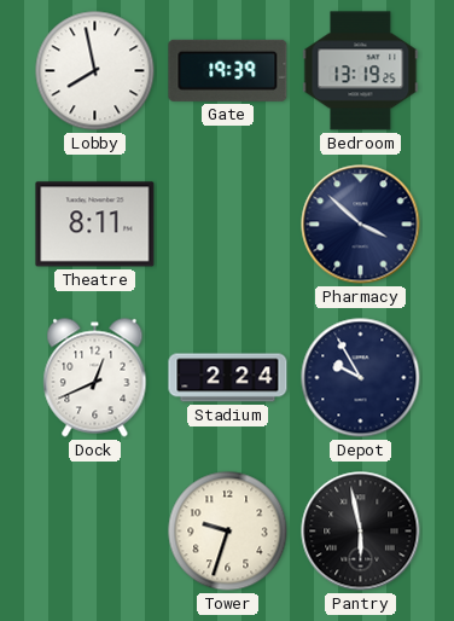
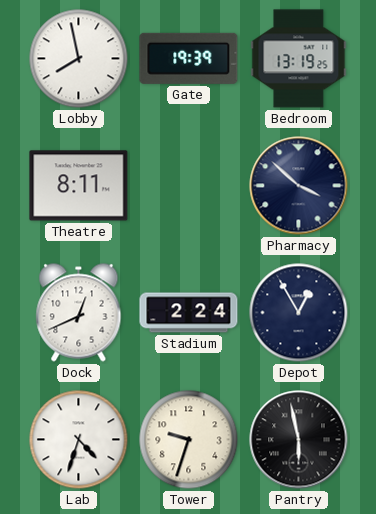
Depot: 9:55 -> 12:55
Lab: none -> 4:33
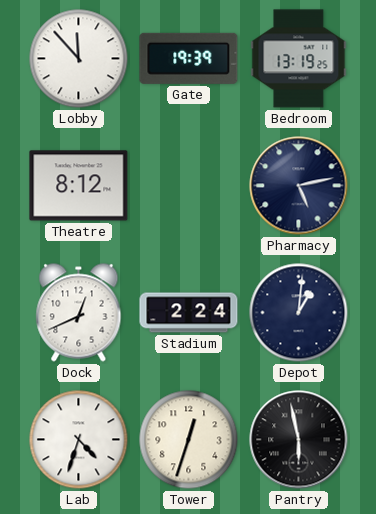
Lobby: 7:58 -> 11:53
Theatre: 8:11 -> 8:12
Pharmacy: 3:52 -> 5:13
Depot: 12:55 -> 1:01
Tower: 9:33 -> 12:33
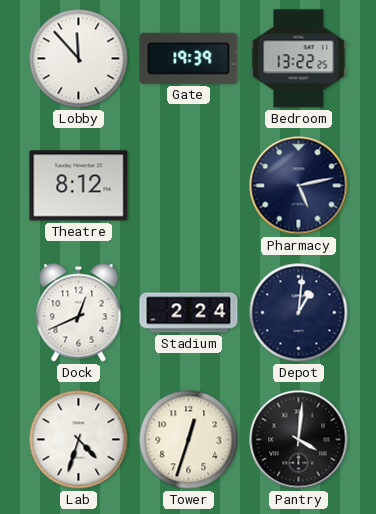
Bedroom: 13:19 -> 13:22
Pantry: 5:58 -> 4:01
